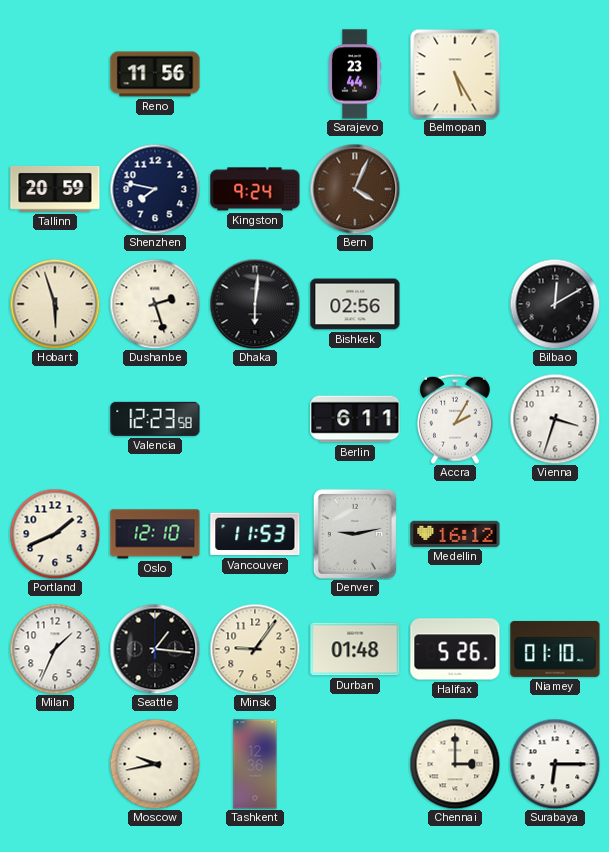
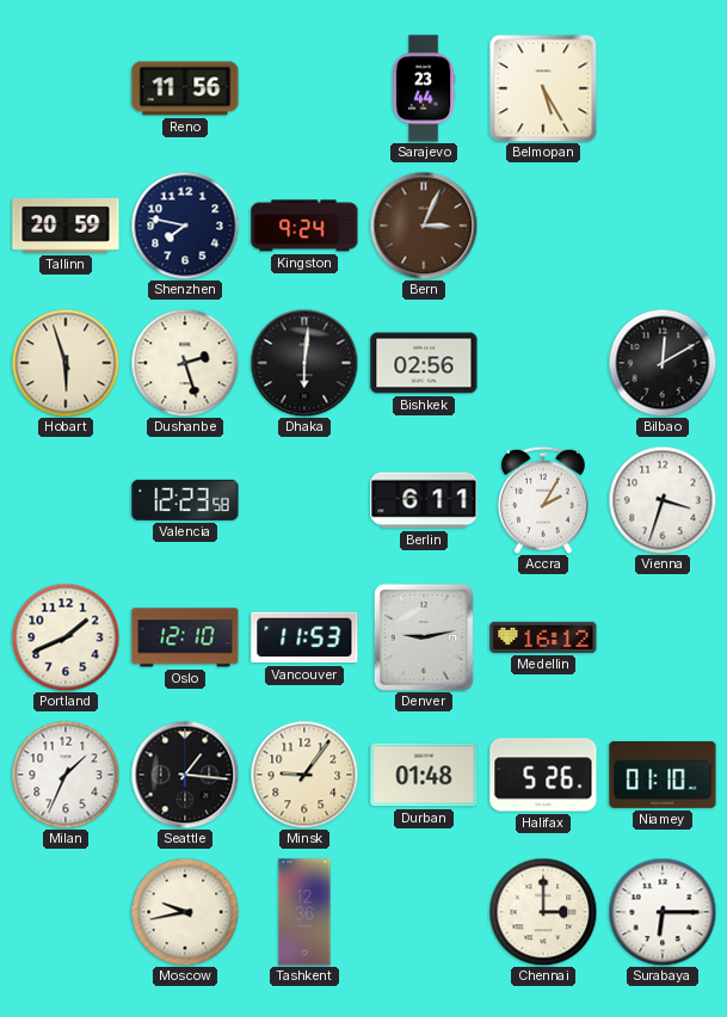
Bern: 4:04 -> 3:04
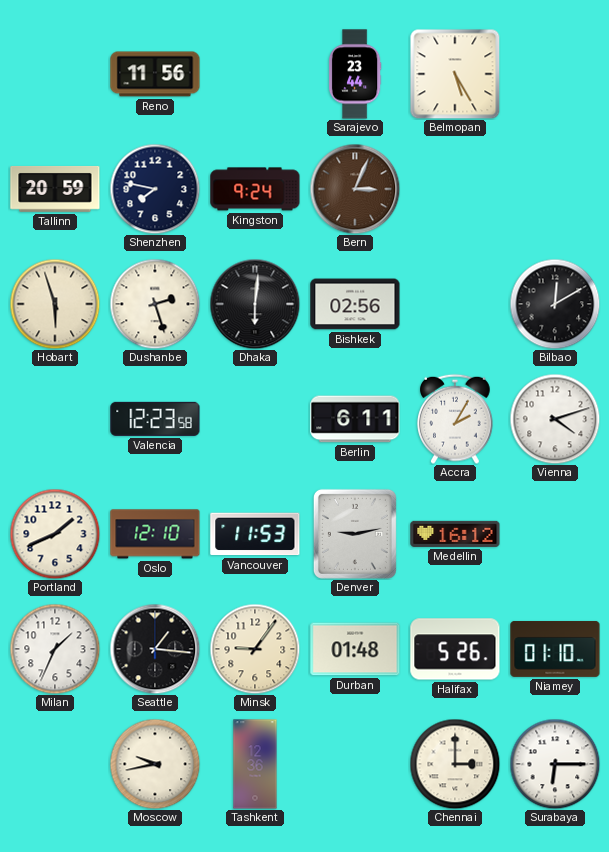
Vienna: 3:33 -> 4:12
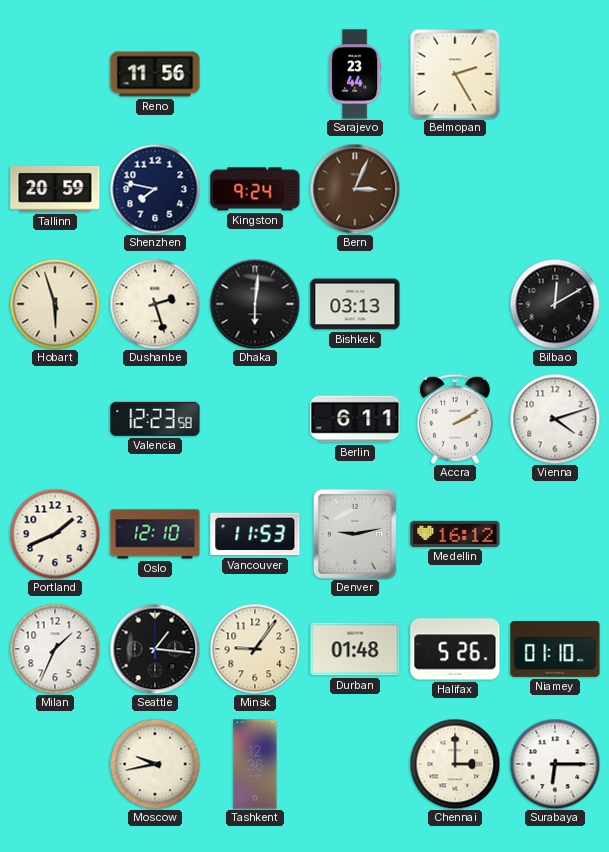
Belmopan: 5:25 -> 2:25
Bishkek: 02:56 -> 03:13
Accra: 2:05 -> 2:10
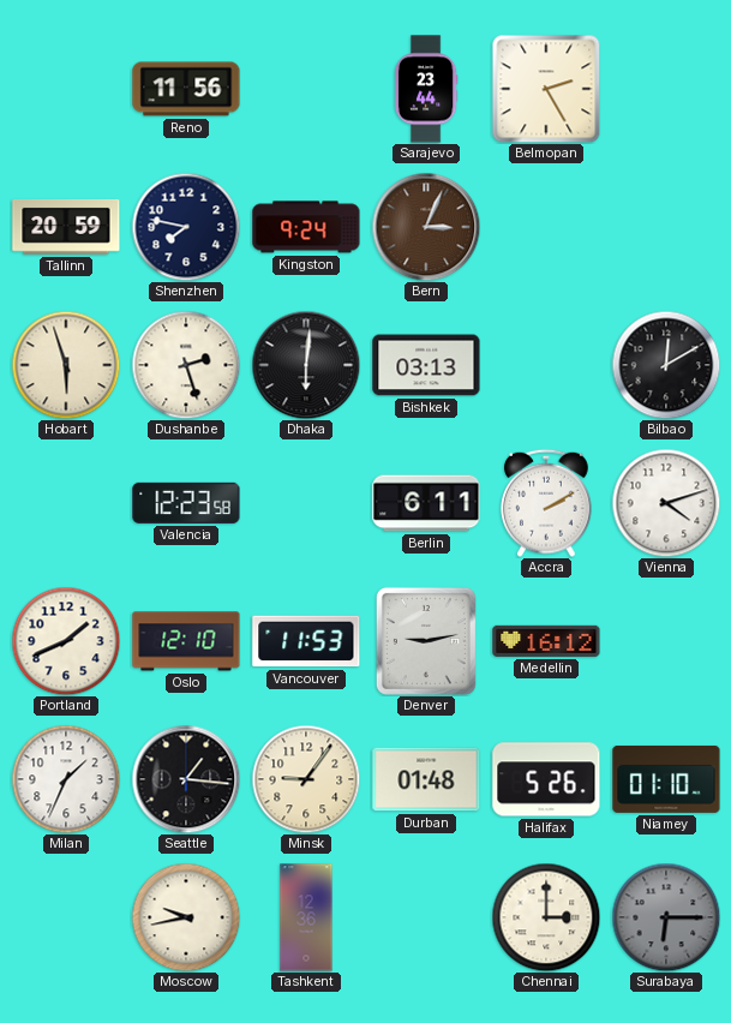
Surabaya dial: white -> grey
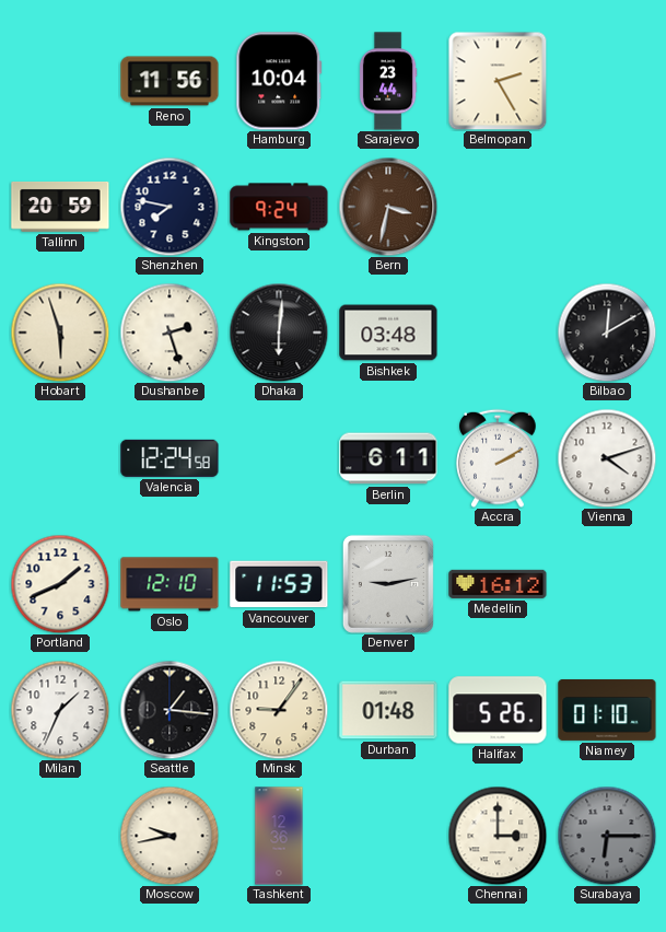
Hamburg: none -> 10:04
Bern: 3:04 -> 3:32
Bishkek: 03:13 -> 03:48
Valencia: 12:23 -> 12:24
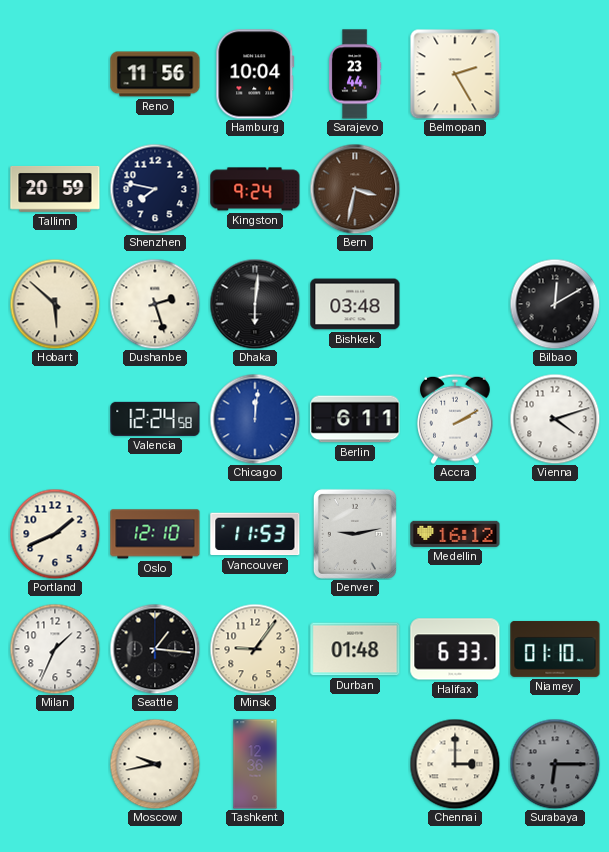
Hobart: 5:57 -> 5:52
Chicago: none -> 12:01
Halifax: 5:26 -> 6:33
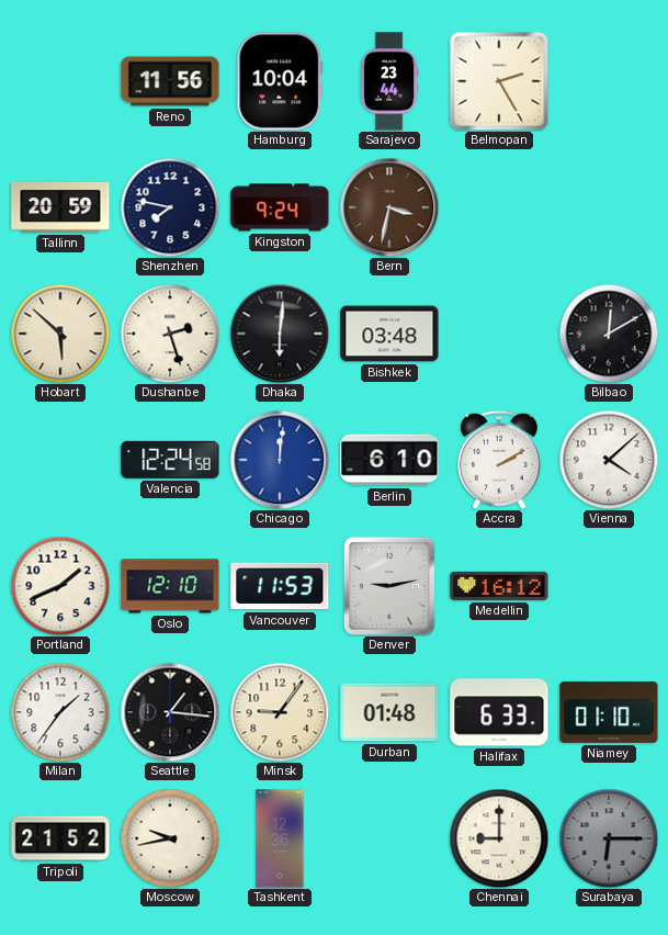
Berlin: 6:11 -> 6:10
Vienna: 4:12 -> 4:08
Milan: 1:34 -> 1:36
Tripoli: none -> 21:52
Chennai: 3:00 -> 9:00
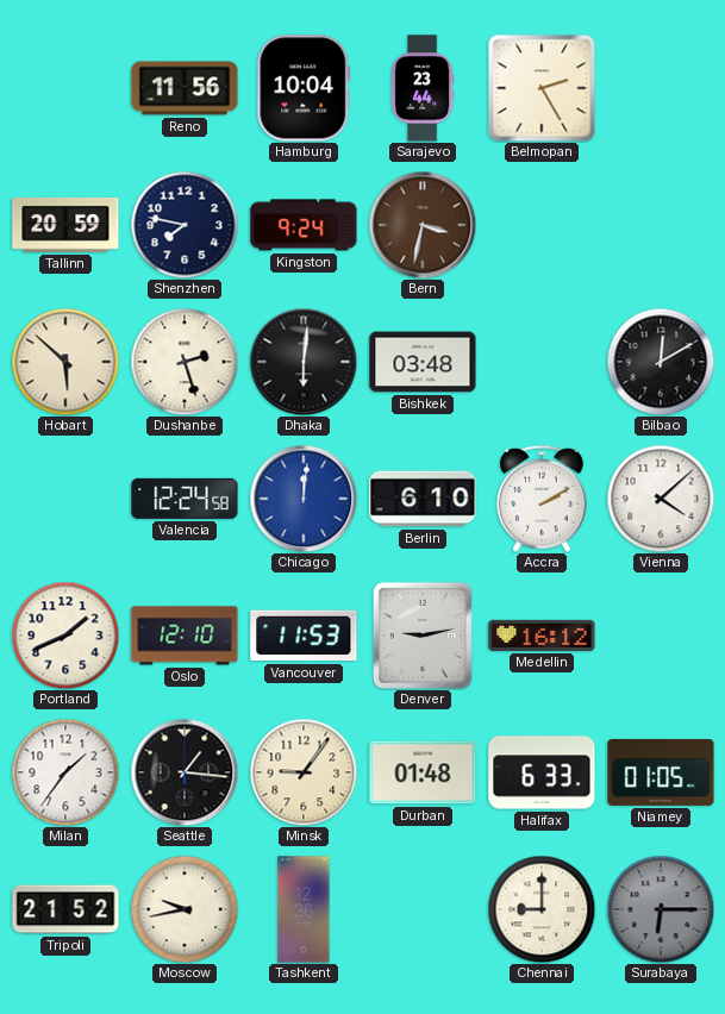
Niamey: 01:10 -> 01:05
